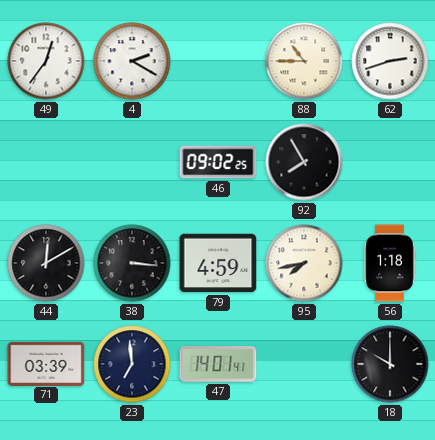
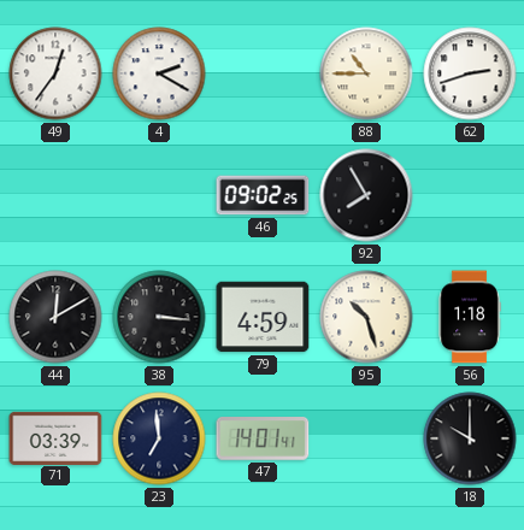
95: 7:43 -> 10:27
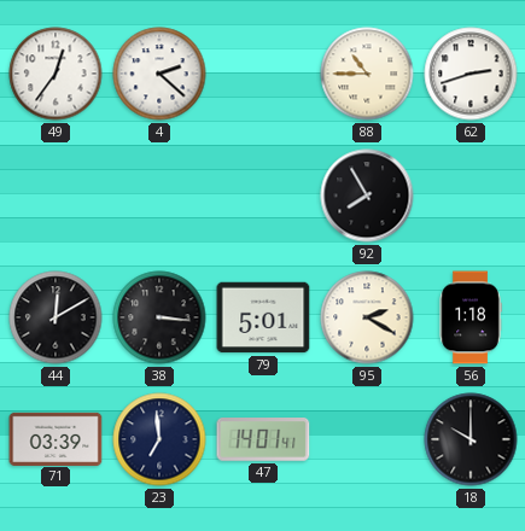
4: 2:20 -> 2:22
46: 09:02 -> none
79: 4:59 -> 5:01
95: 10:27 -> 2:20
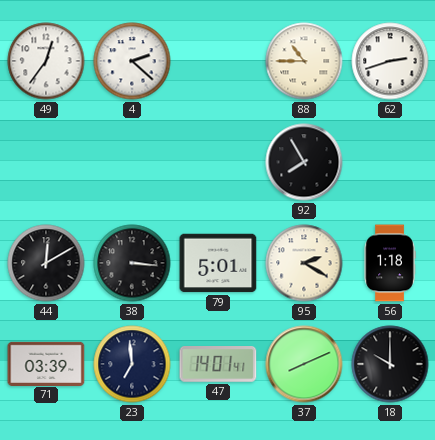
37: none -> 8:11
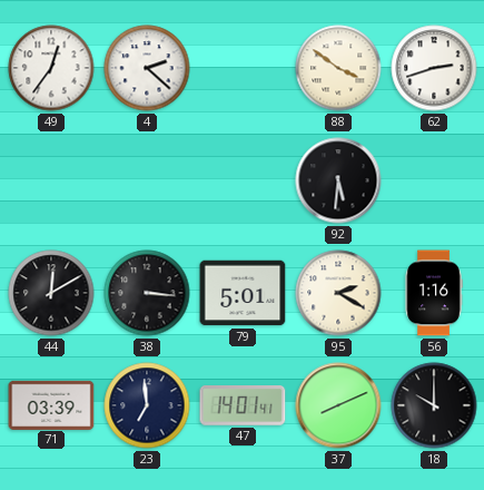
88: 10:45 -> 3:51
92: 7:55 -> 5:31
56: 1:18 -> 1:16
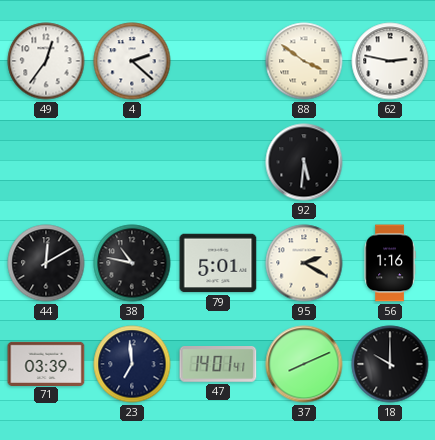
62: 2:42 -> 2:47
38: 3:16 -> 10:47
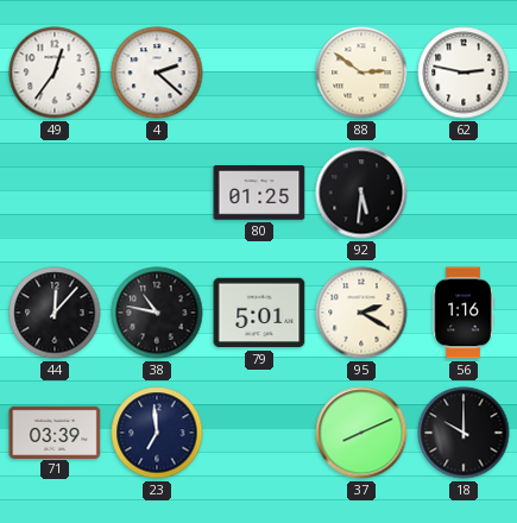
88: 3:51 -> 2:51
80: none -> 01:25
44: 12:10 -> 12:07
47: 14:01 -> none
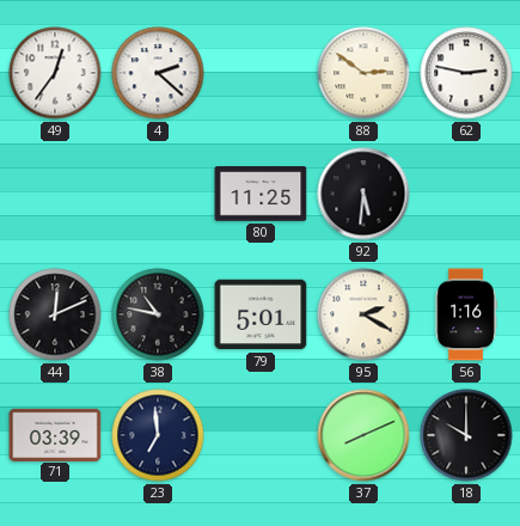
80: 01:25 -> 11:25
44: 12:07 -> 12:11
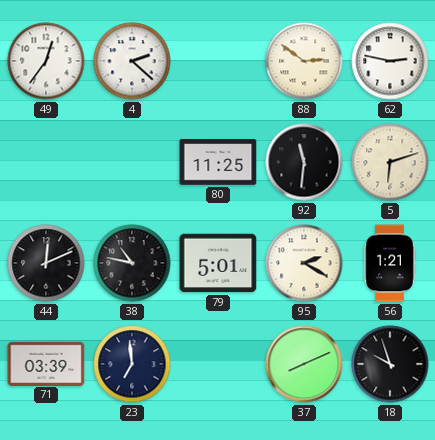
92: 5:31 -> 11:31
5: none -> 6:12
56: 1:16 -> 1:21
18: 10:00 -> 9:57
